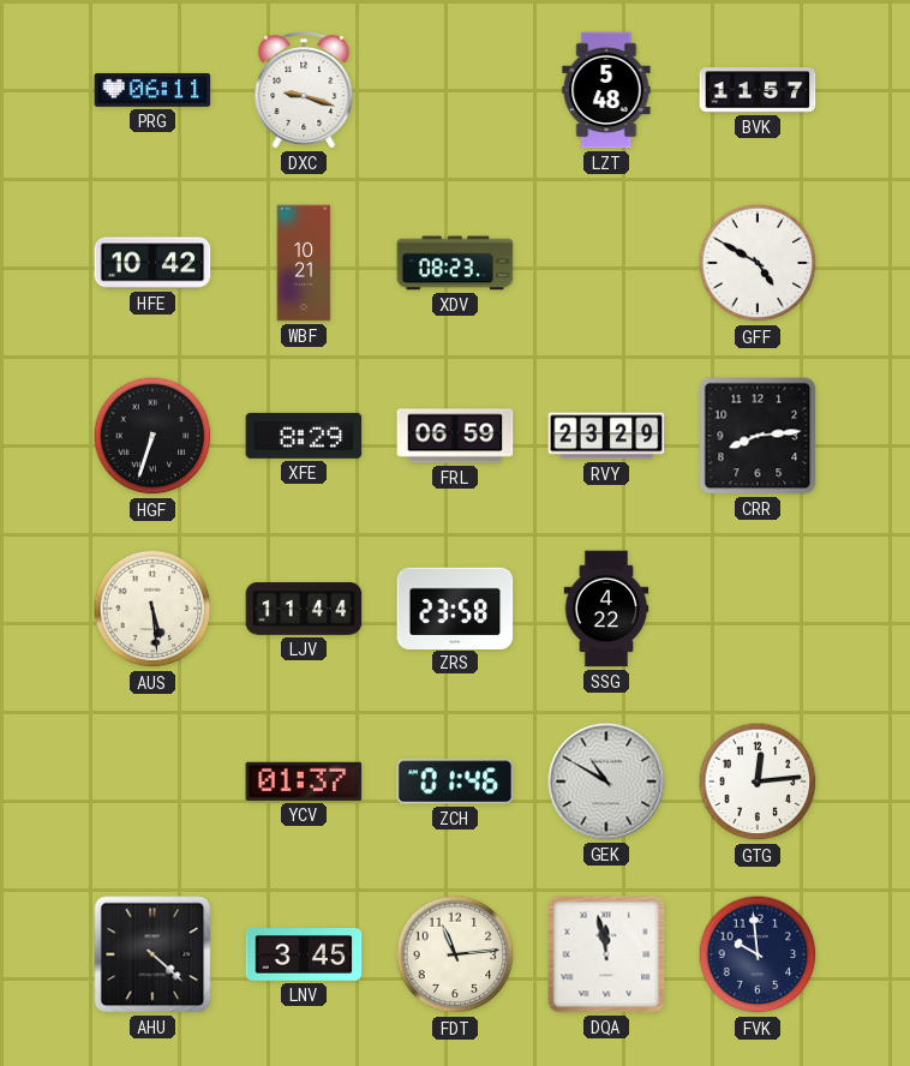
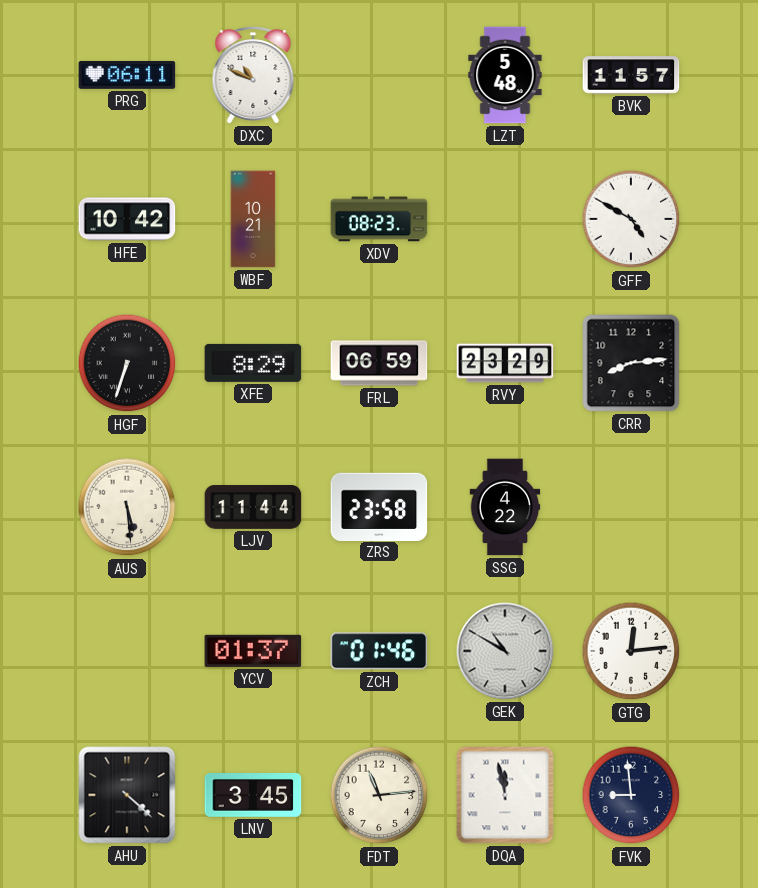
DXC: 9:18 -> 10:49
FVK: 9:59 -> 8:59
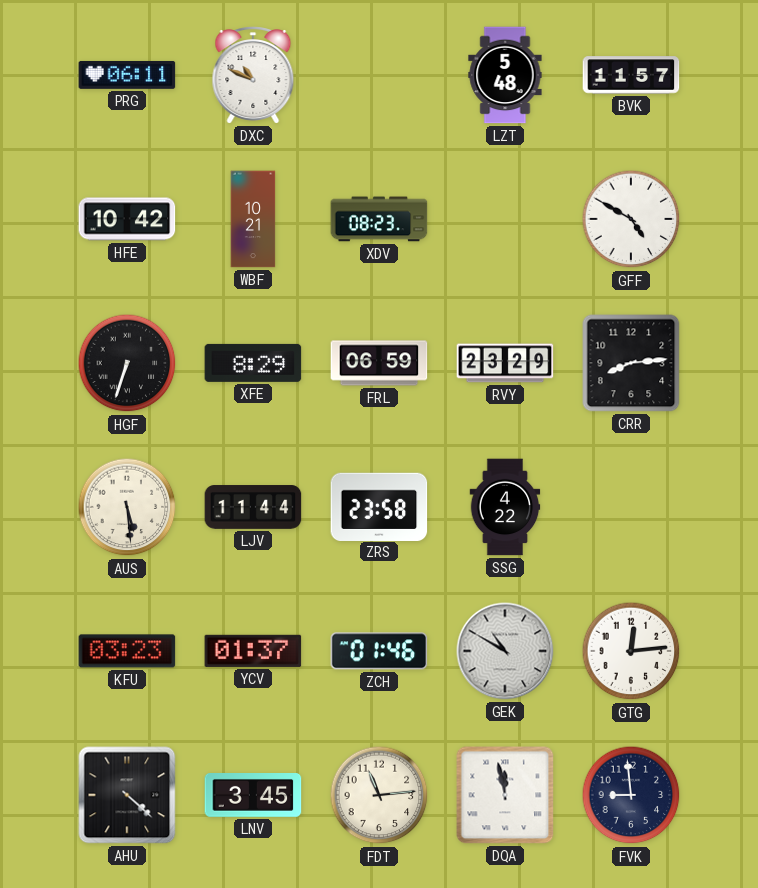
KFU: none -> 03:23
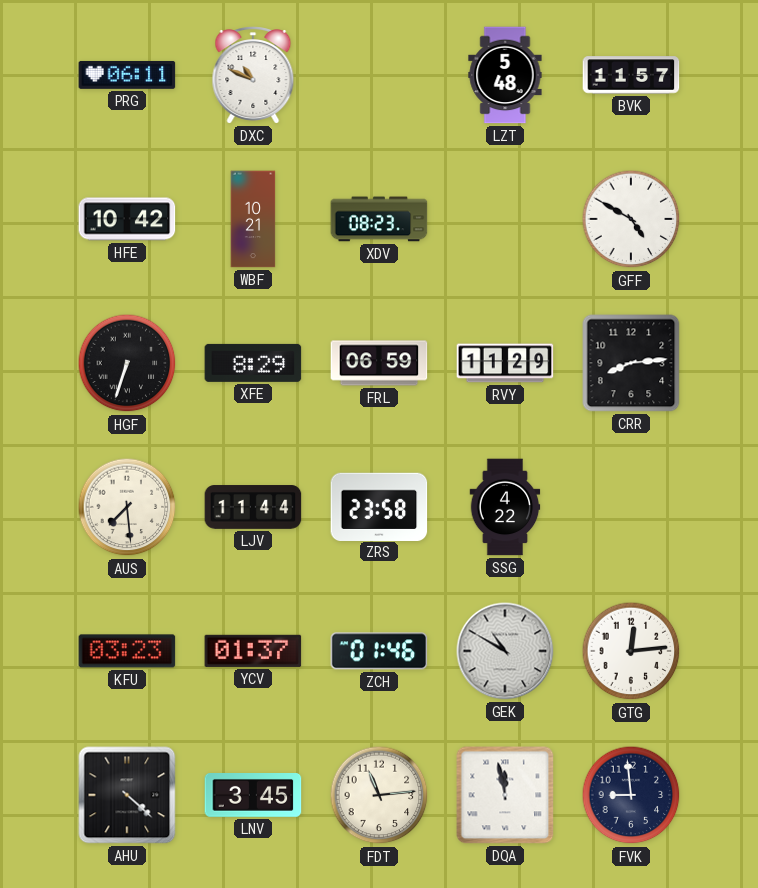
RVY: 23:29 -> 11:29
AUS: 5:29 -> 7:29
